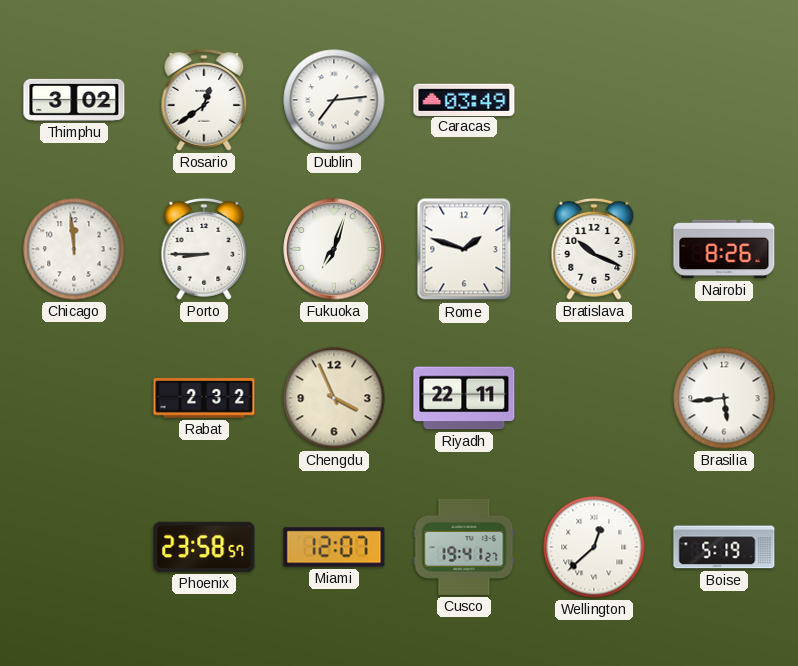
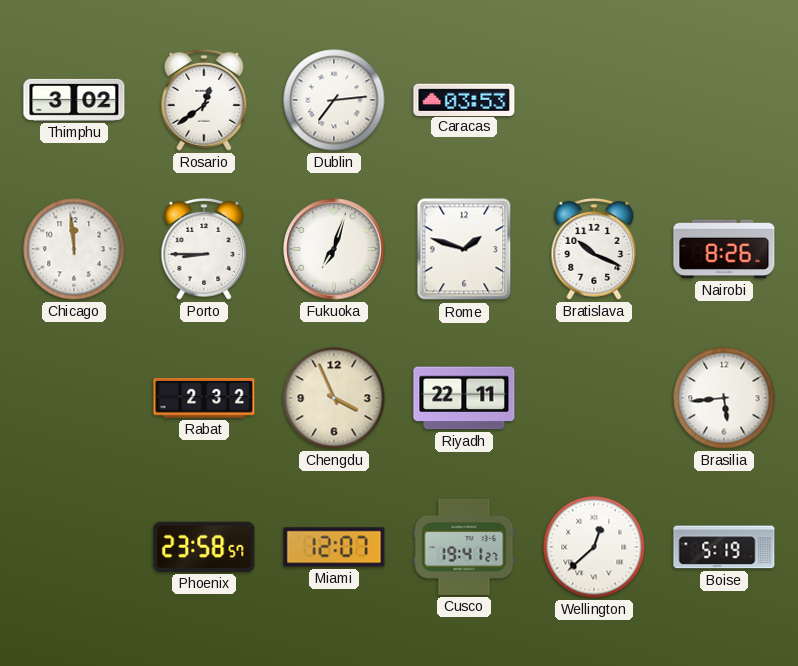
Caracas: 03:49 -> 03:53
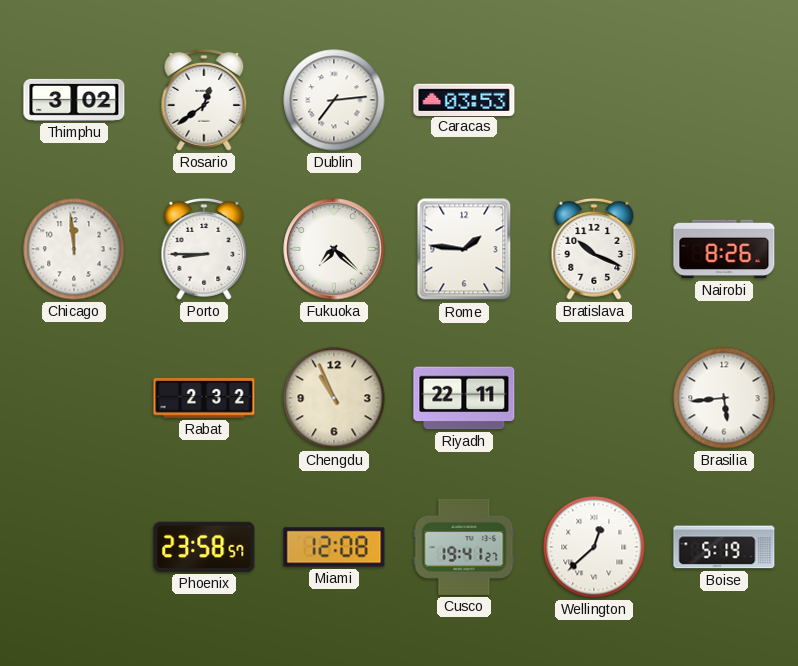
Fukuoka: 7:03 -> 7:22
Rome: 1:48 -> 1:46
Chengdu: 3:56 -> 10:56
Miami: 12:07 -> 12:08
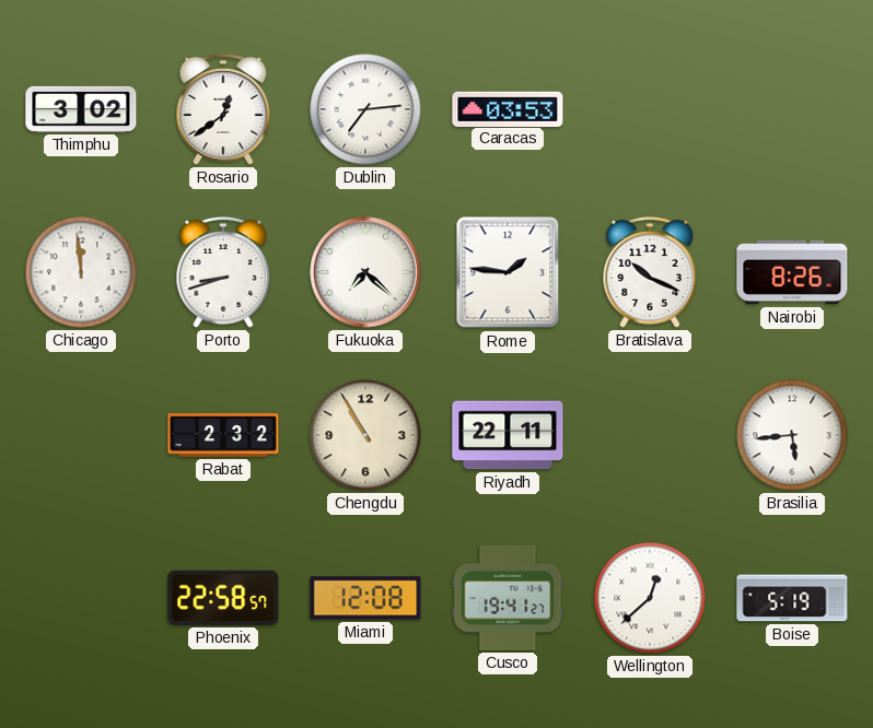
Porto: 8:45 -> 8:42
Chengdu: 10:56 -> 10:55
Phoenix: 23:58 -> 22:58
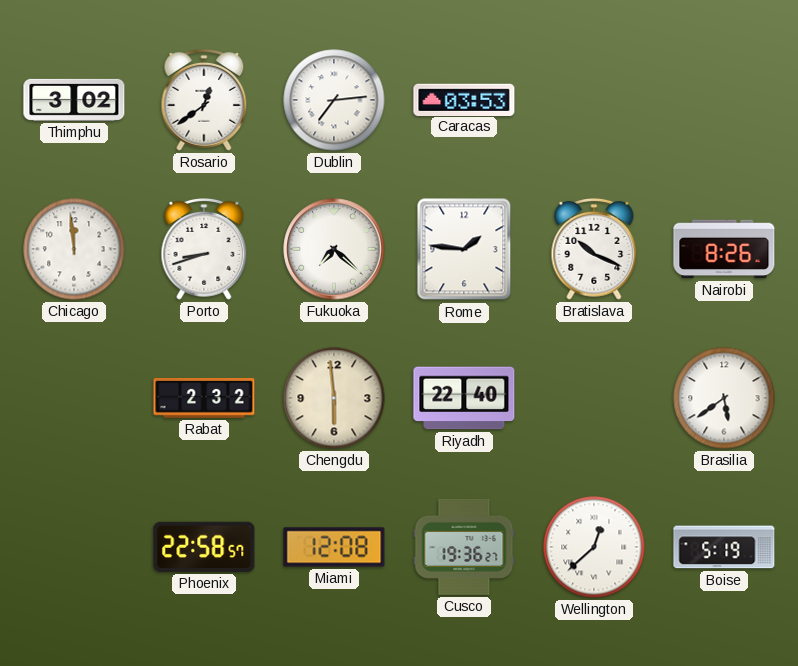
Chengdu: 10:55 -> 5:59
Riyadh: 22:11 -> 22:40
Brasilia: 5:44 -> 5:39
Cusco: 19:41 -> 19:36
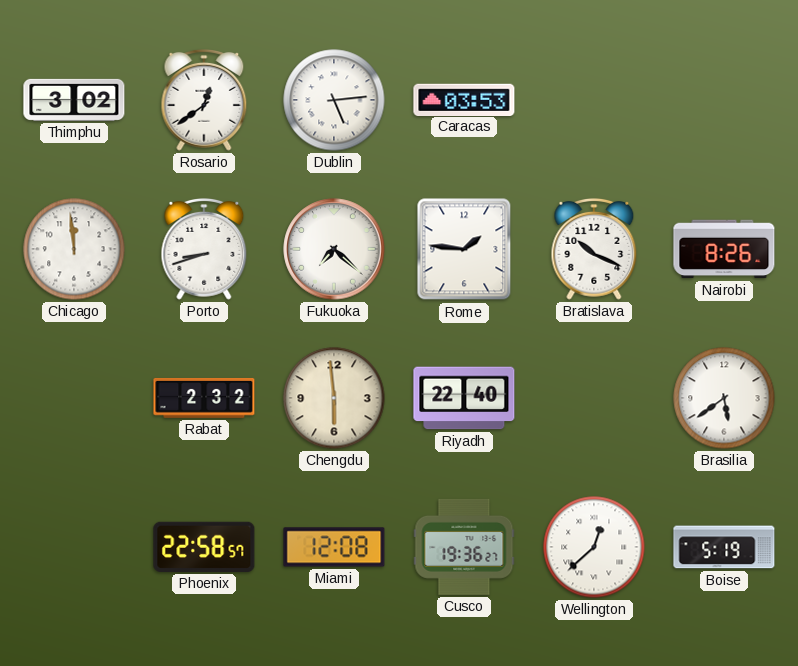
Dublin: 7:14 -> 5:14
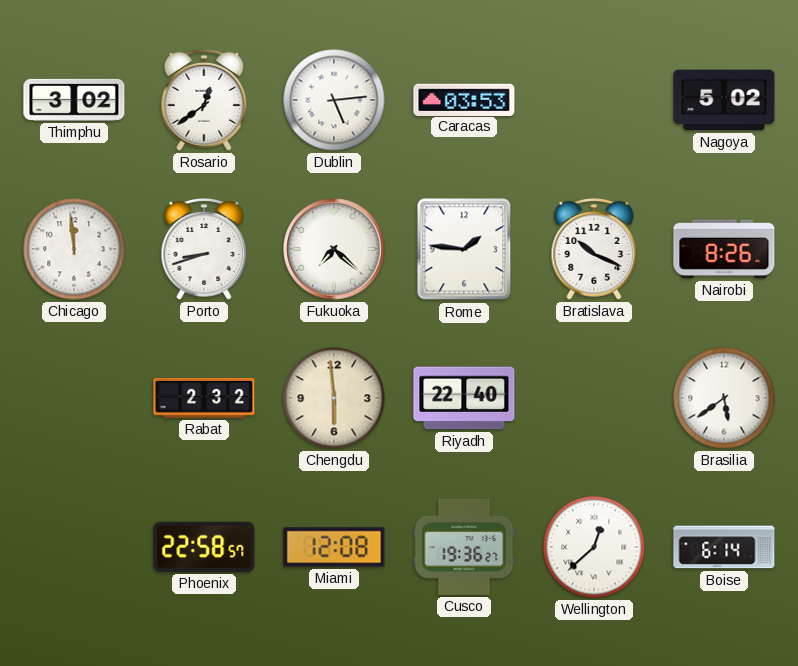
Nagoya: none -> 5:02
Boise: 5:19 -> 6:14
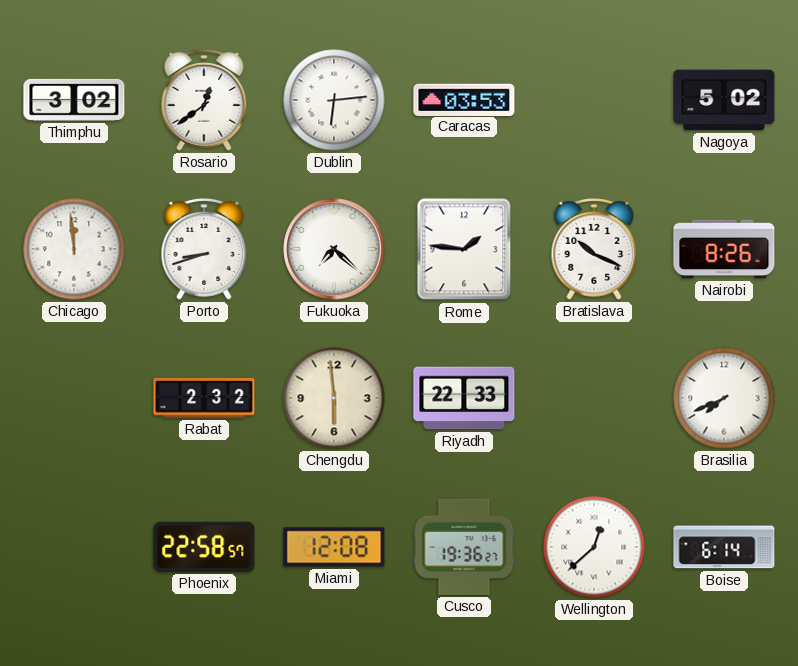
Dublin: 5:14 -> 6:14
Riyadh: 22:40 -> 22:33
Brasilia: 5:39 -> 7:41
